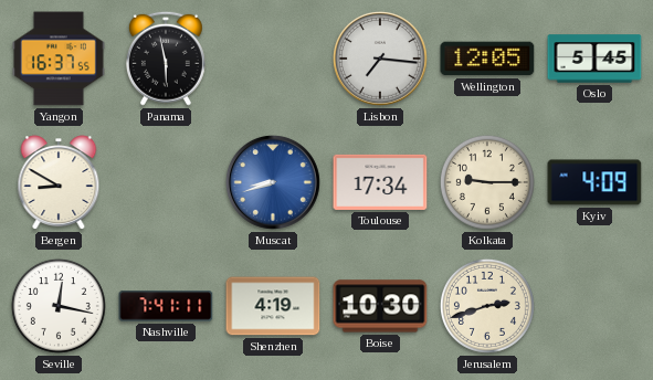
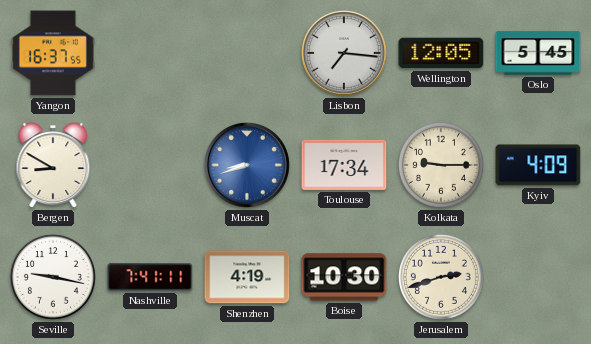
Panama: 5:58 -> none
Seville: 12:17 -> 9:17
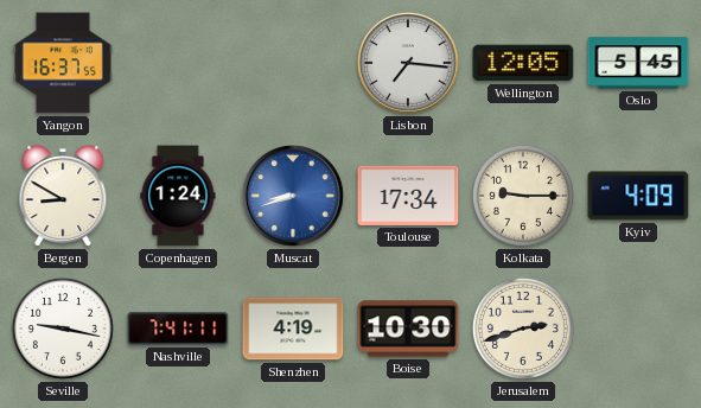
Copenhagen: none -> 1:24
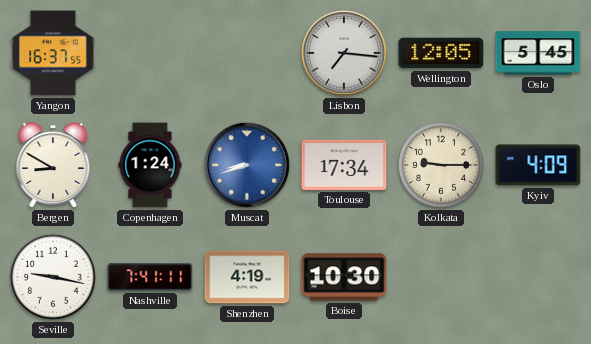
Jerusalem: 2:42 -> none
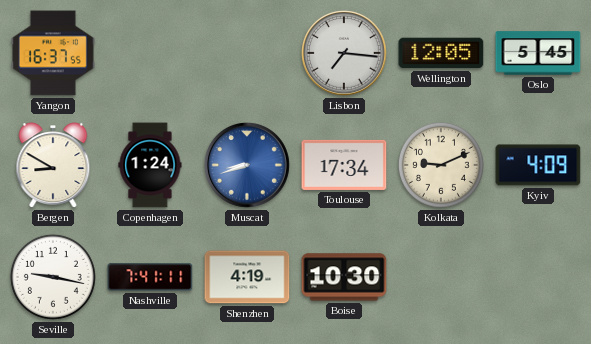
Kolkata: 9:15 -> 9:11
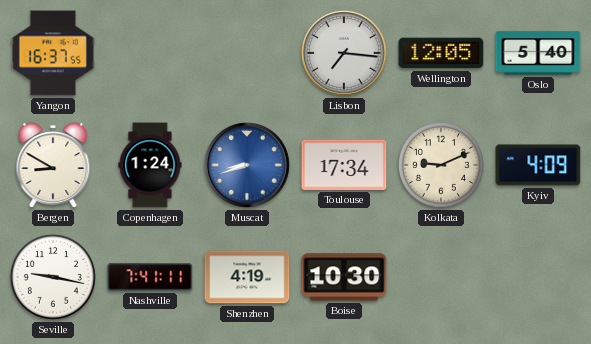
Oslo: 5:45 -> 5:40
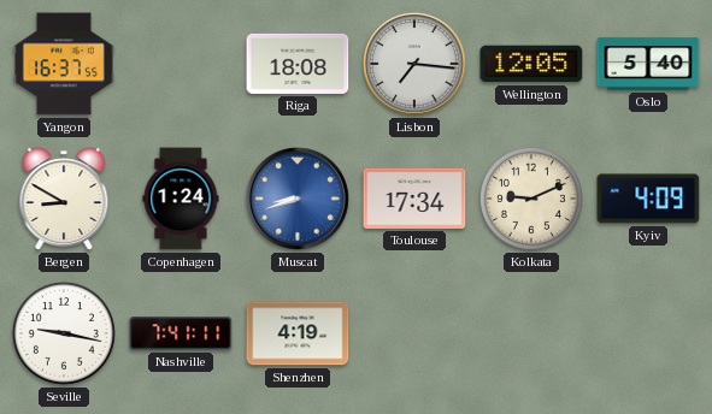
Riga: none -> 18:08
Boise: 10:30 -> none
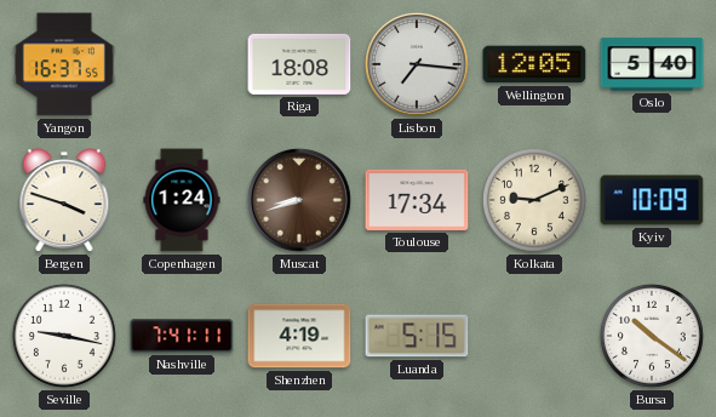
Bergen: 8:50 -> 3:48
Muscat dial: blue -> brown
Kyiv: 4:09 -> 10:09
Luanda: none -> 5:15
Bursa: none -> 10:21
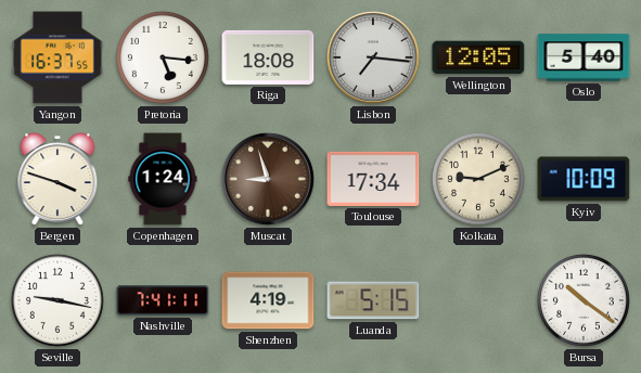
Pretoria: none -> 5:16
Muscat: 8:42 -> 8:57
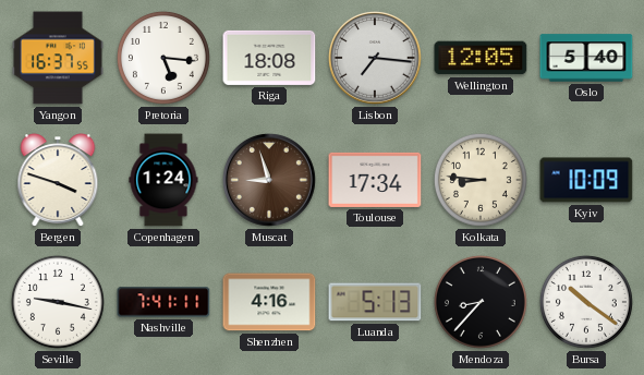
Kolkata: 9:11 -> 8:46
Shenzhen: 4:19 -> 4:16
Luanda: 5:15 -> 5:13
Mendoza: none -> 8:37
